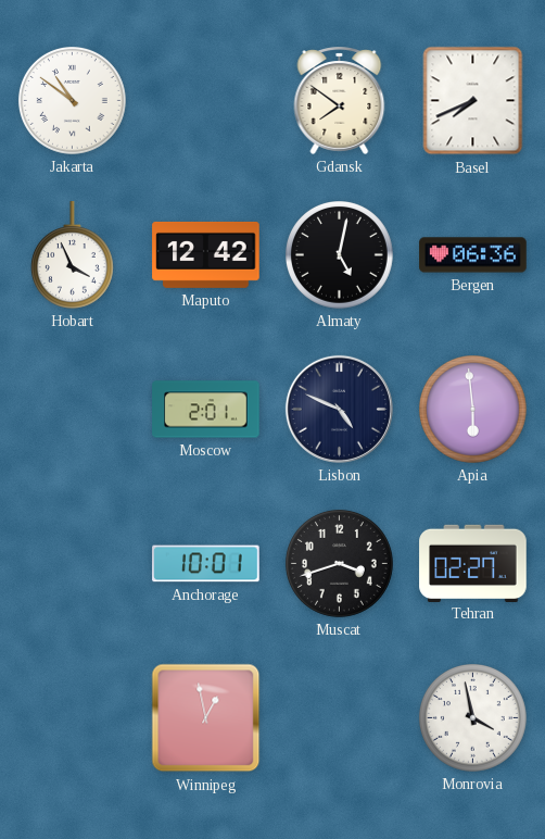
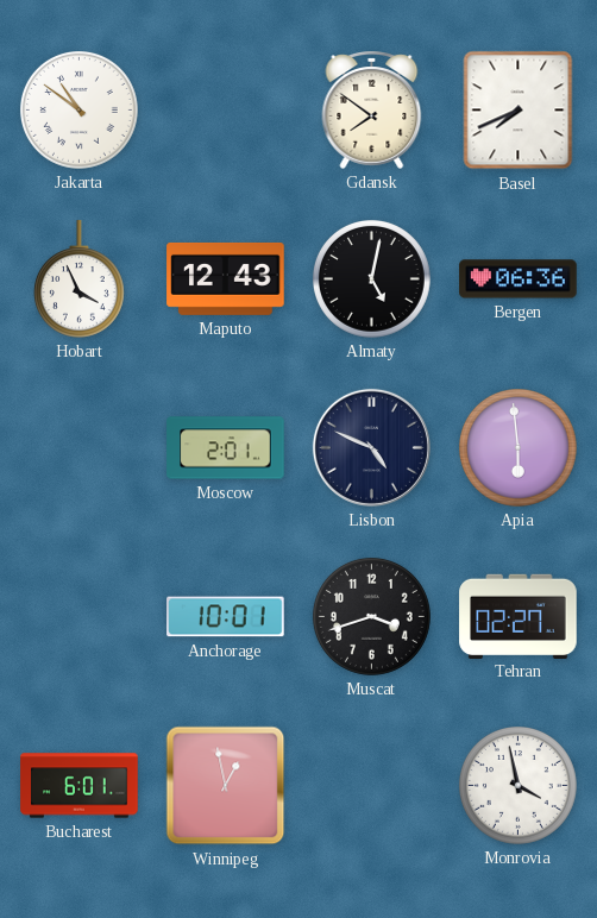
Maputo: 12:42 -> 12:43
Bucharest: none -> 6:01
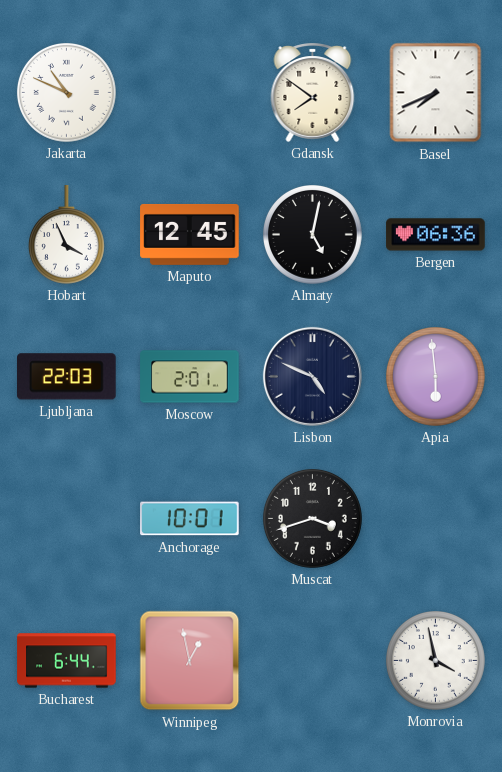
Jakarta: 10:51 -> 10:49
Maputo: 12:43 -> 12:45
Ljubljana: none -> 22:03
Tehran: 02:27 -> none
Bucharest: 6:01 -> 6:44
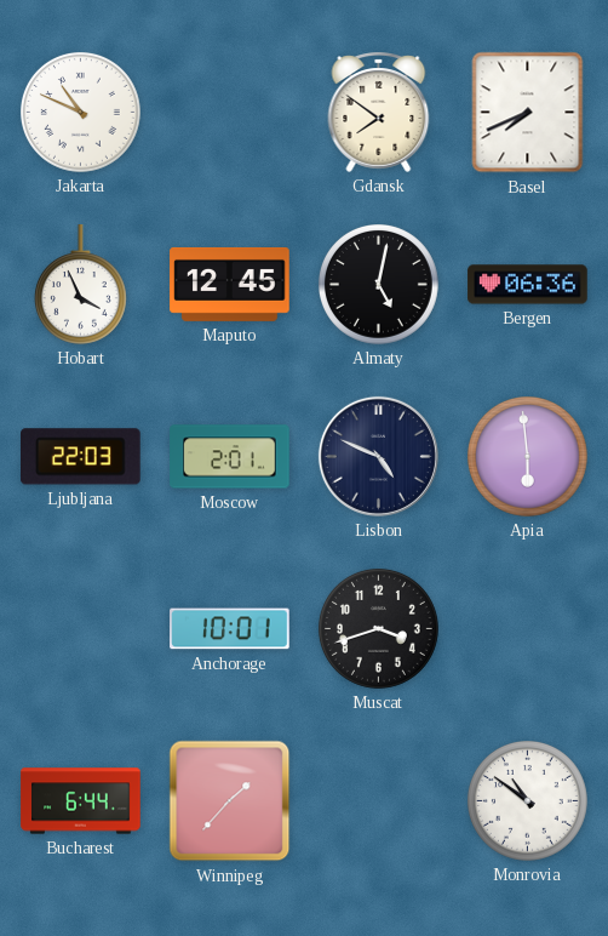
Winnipeg: 12:58 -> 1:37
Monrovia: 3:58 -> 10:51
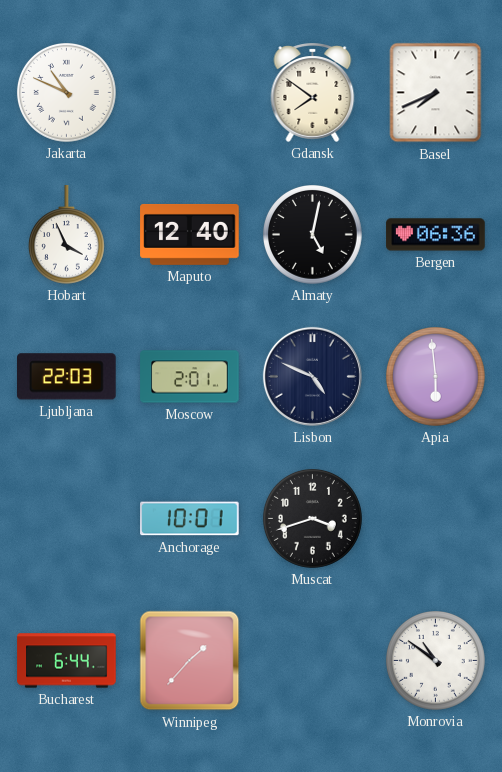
Maputo: 12:45 -> 12:40
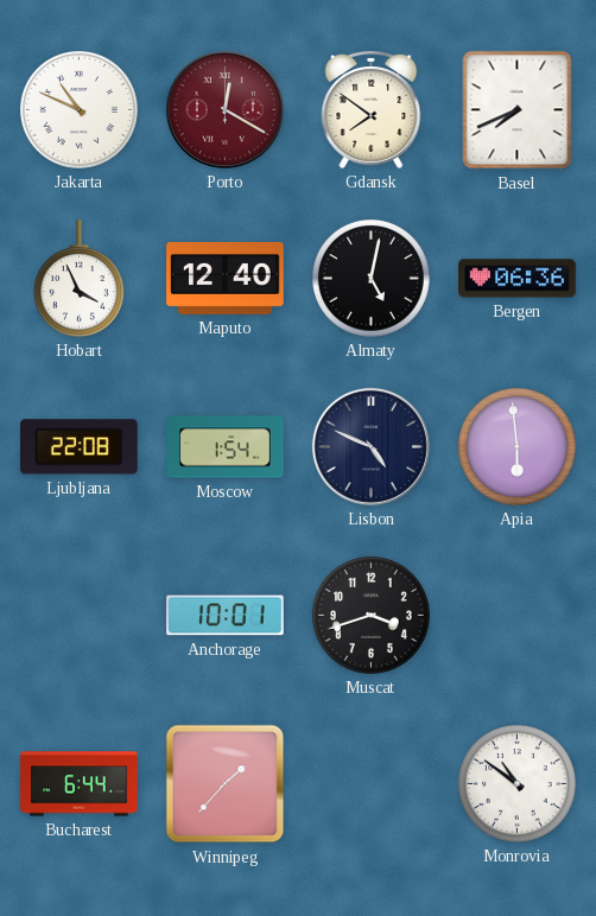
Porto: none -> 12:20
Ljubljana: 22:03 -> 22:08
Moscow: 2:01 -> 1:54
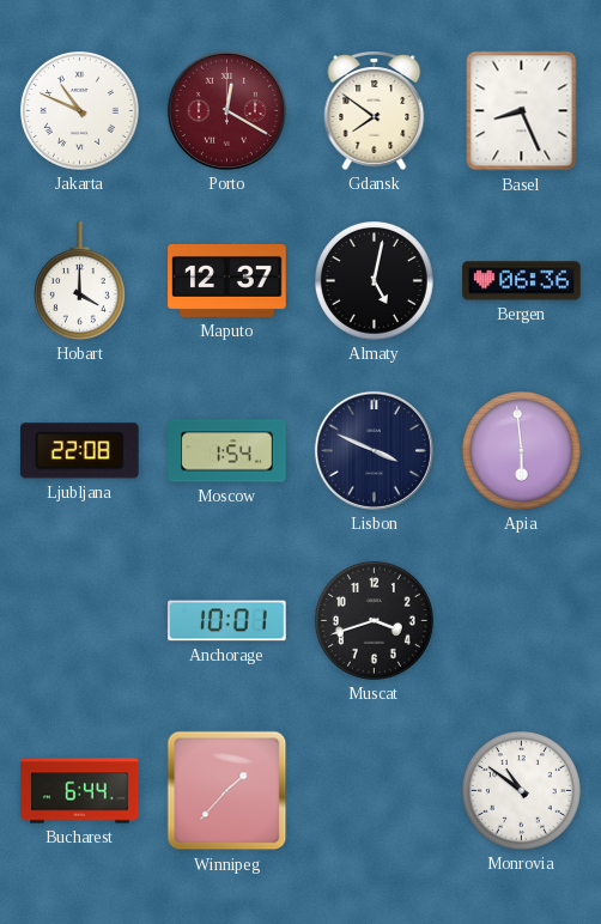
Basel: 7:41 -> 8:26
Hobart: 3:56 -> 4:00
Maputo: 12:40 -> 12:37
Lisbon: 4:49 -> 3:49
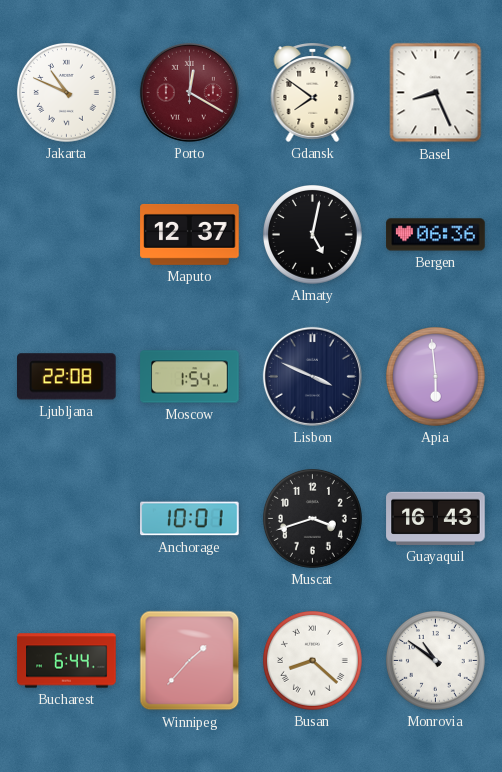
Hobart: 4:00 -> none
Guayaquil: none -> 16:43
Busan: none -> 8:22
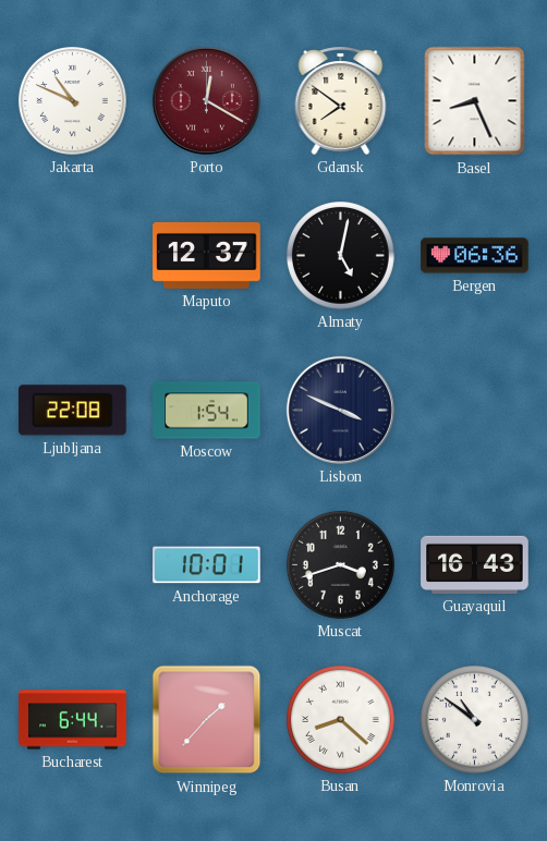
Apia: 5:59 -> none
